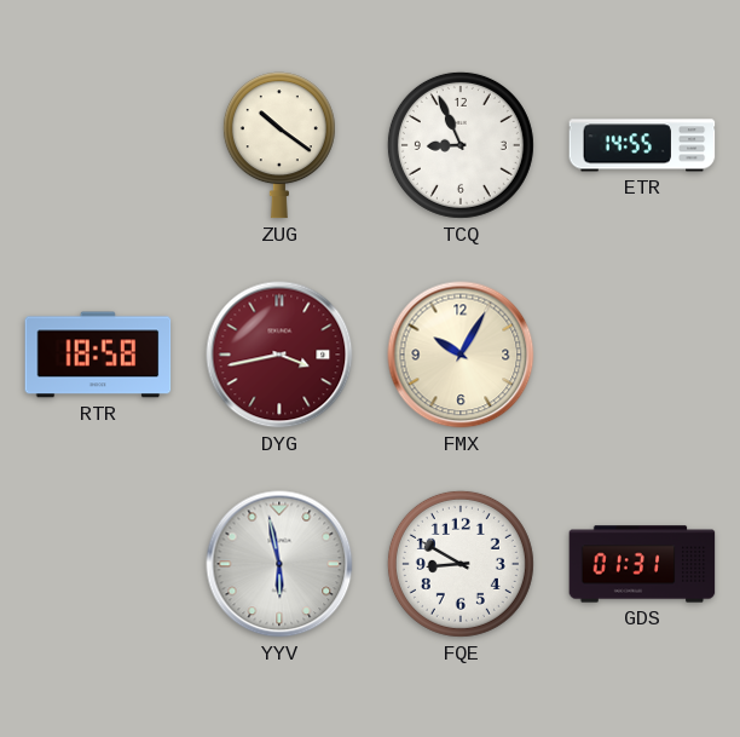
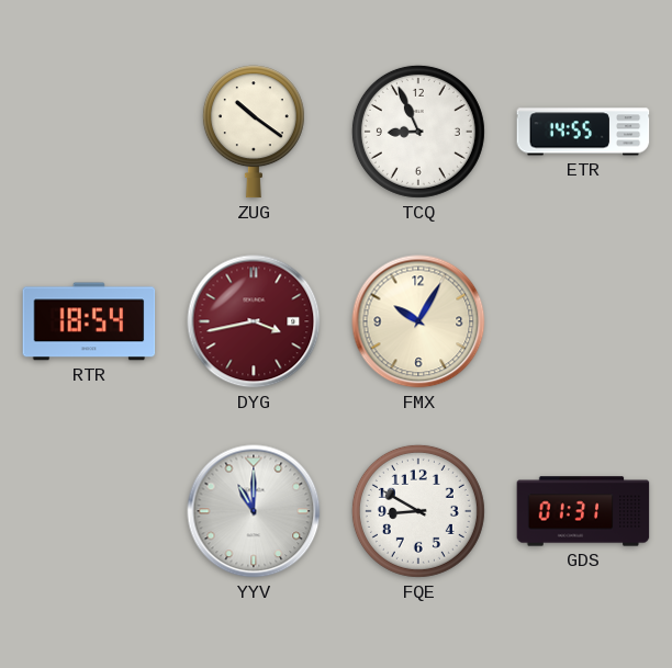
RTR: 18:58 -> 18:54
YYV: 5:58 -> 11:00
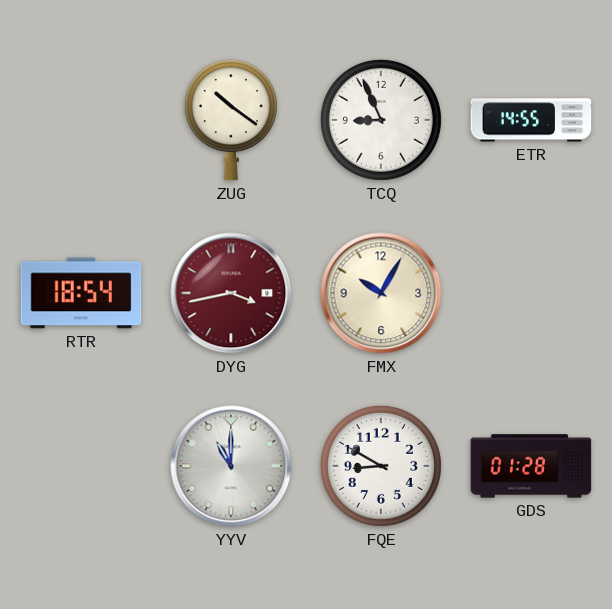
GDS: 01:31 -> 01:28
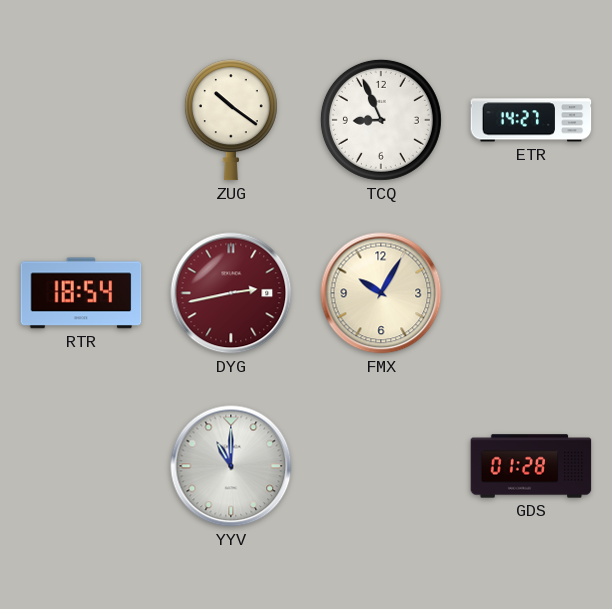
ETR: 14:55 -> 14:27
DYG: 3:43 -> 2:43
FQE: 8:50 -> none
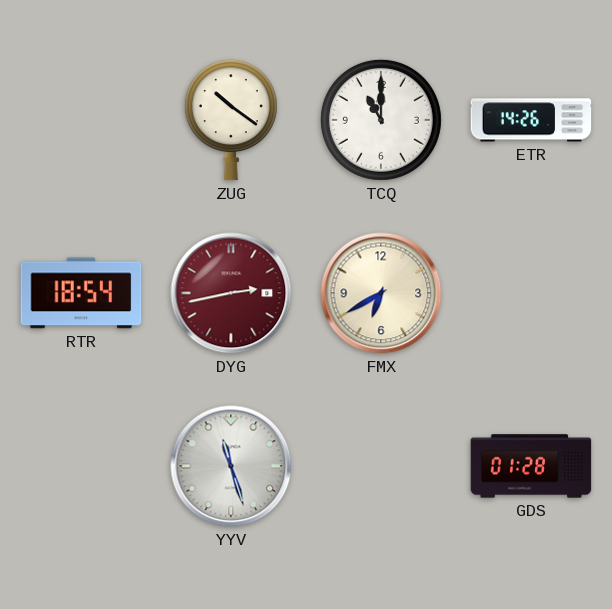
TCQ: 8:56 -> 11:00
ETR: 14:27 -> 14:26
FMX: 10:05 -> 6:40
YYV: 11:00 -> 11:27
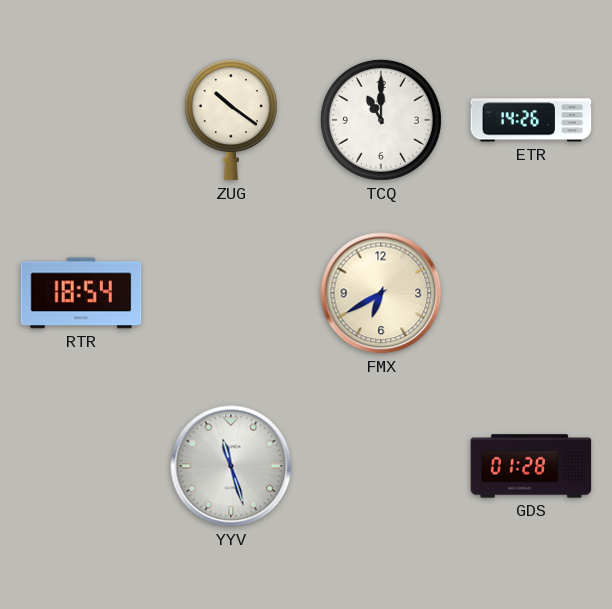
DYG: 2:43 -> none
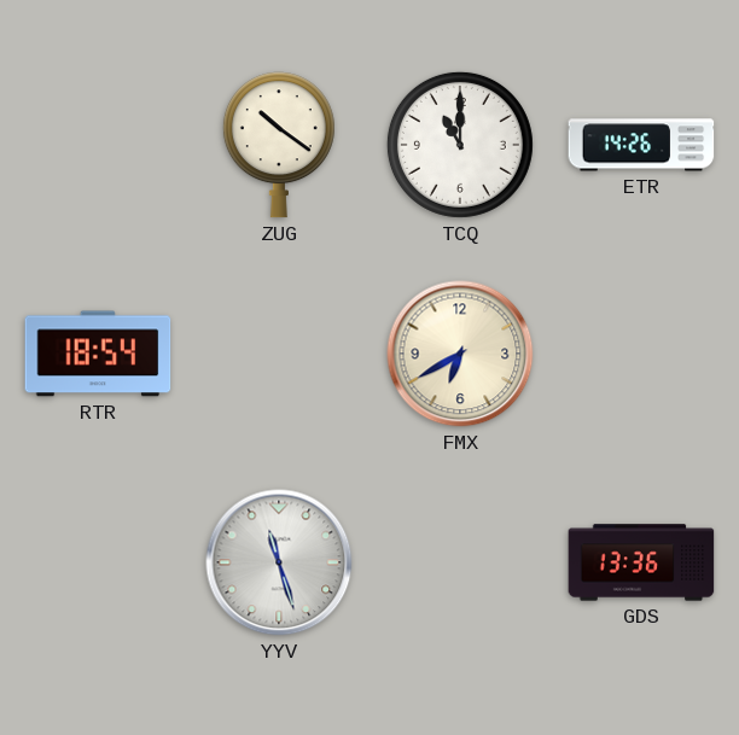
GDS: 01:28 -> 13:36
